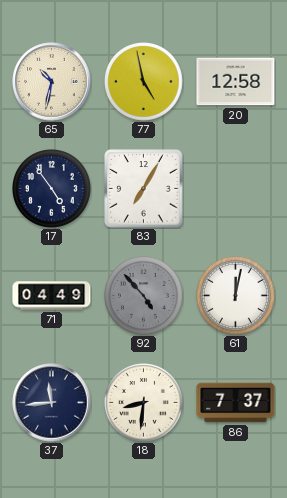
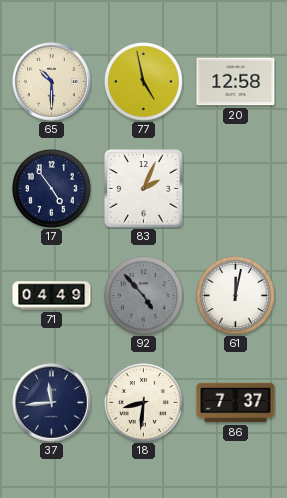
65: 10:32 -> 10:30
83: 7:05 -> 2:04
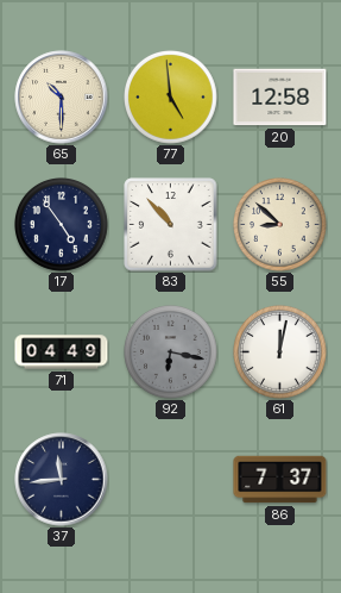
77: 4:58 -> 4:59
83: 2:04 -> 10:53
55: none -> 8:52
92: 4:53 -> 6:17
18: 8:31 -> none
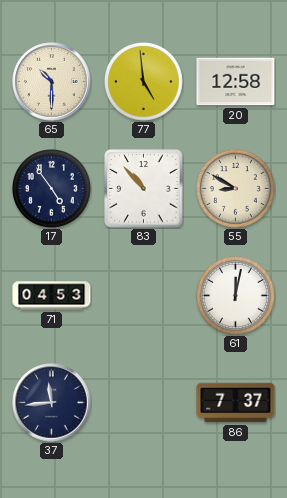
55: 8:52 -> 8:50
71: 04:49 -> 04:53
92: 6:17 -> none
